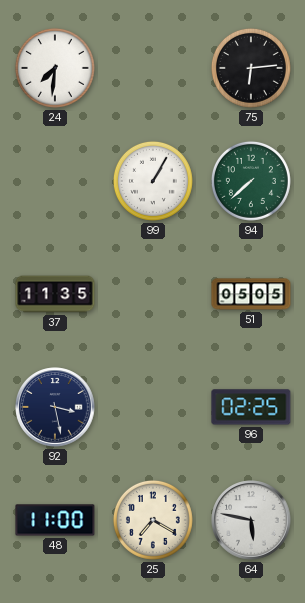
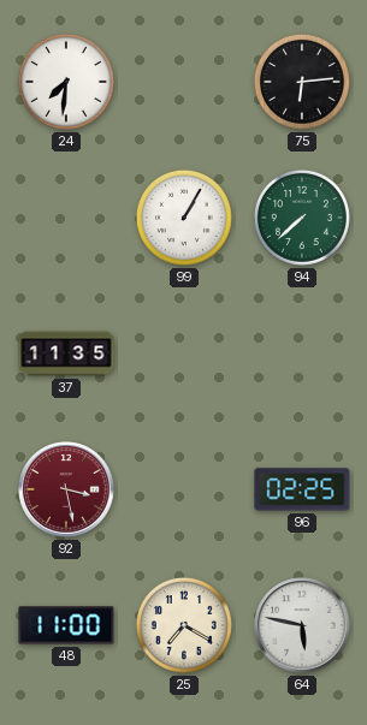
51: 05:05 -> none
92 dial: navy -> burgundy
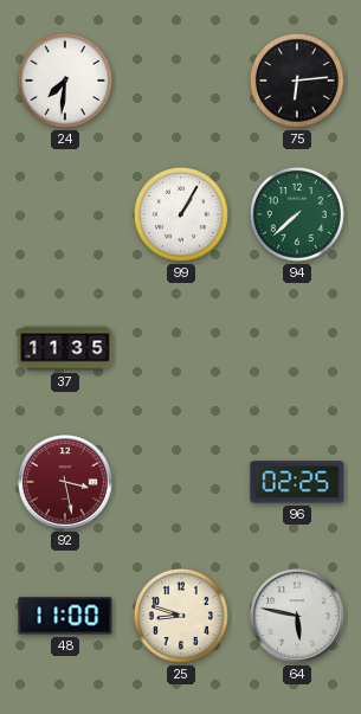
25: 7:20 -> 8:48
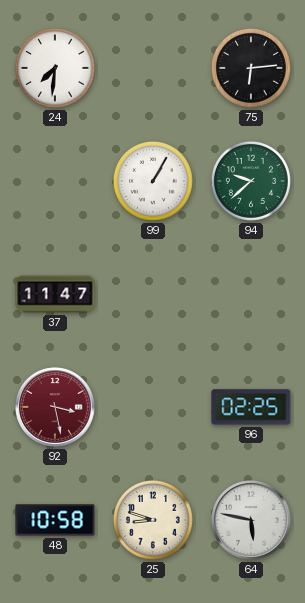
94: 7:38 -> 9:38
37: 11:35 -> 11:47
48: 11:00 -> 10:58
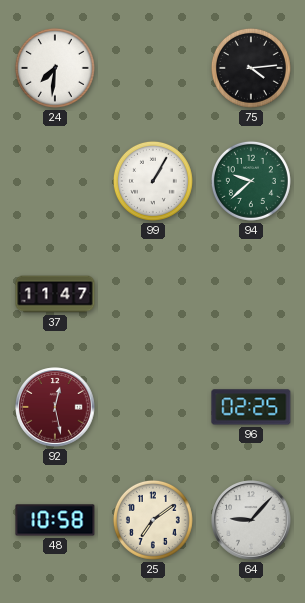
75: 6:14 -> 4:14
92: 3:28 -> 12:28
25: 8:48 -> 7:09
64: 5:47 -> 9:07
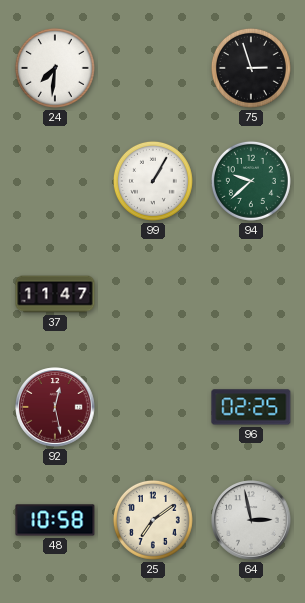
75: 4:14 -> 2:57
64: 9:07 -> 2:58
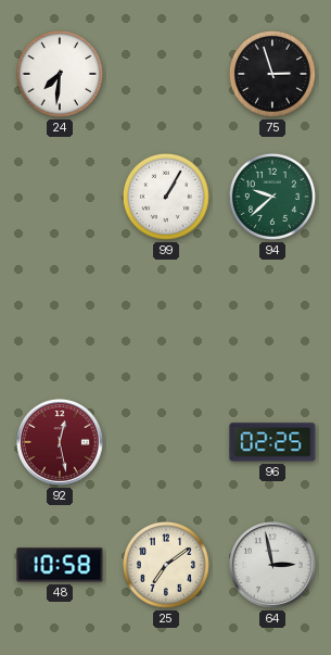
37: 11:47 -> none
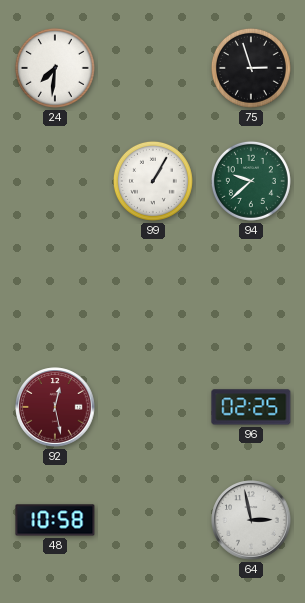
25: 7:09 -> none
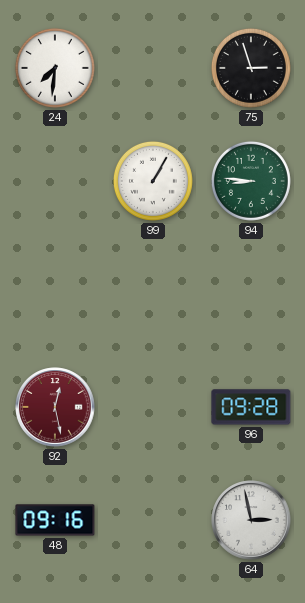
94: 9:38 -> 8:46
96: 02:25 -> 09:28
48: 10:58 -> 09:16
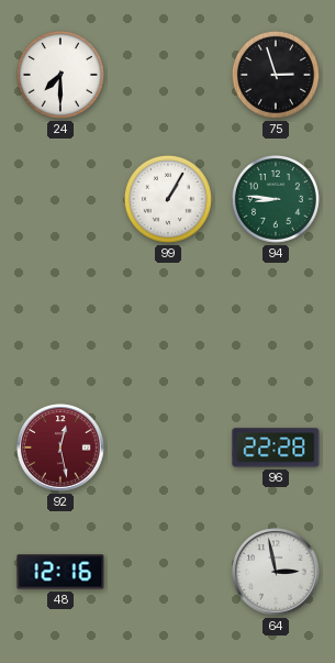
24: 7:31 -> 7:30
96: 09:28 -> 22:28
48: 09:16 -> 12:16
